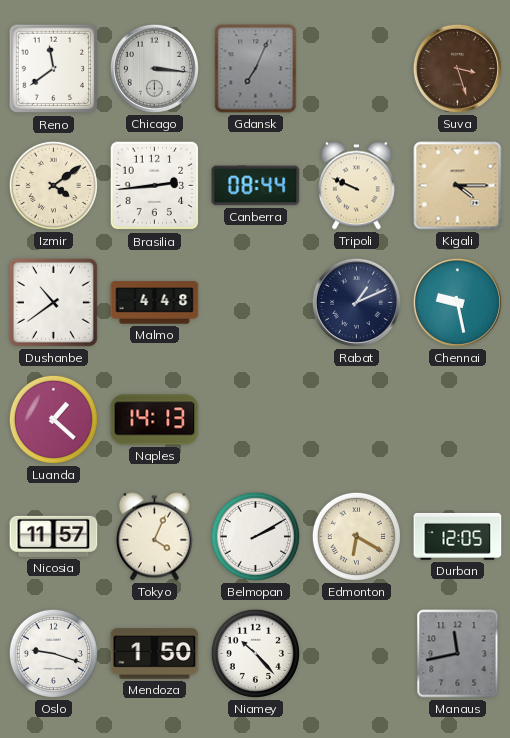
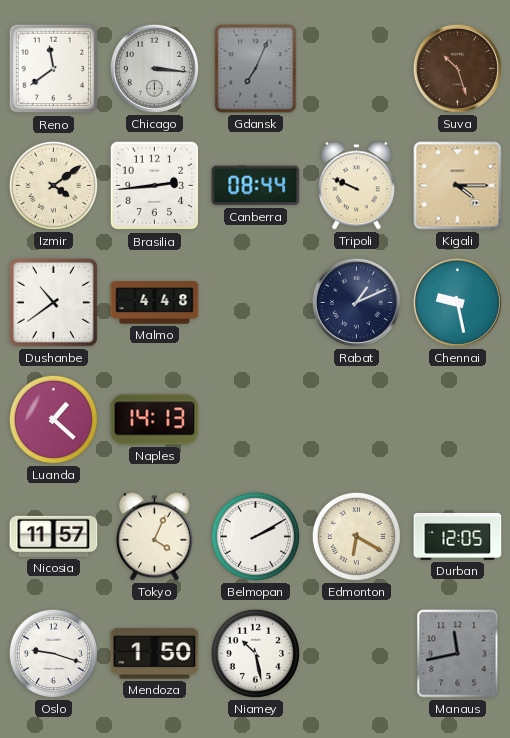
Suva: 3:27 -> 10:27
Niamey: 10:23 -> 10:28
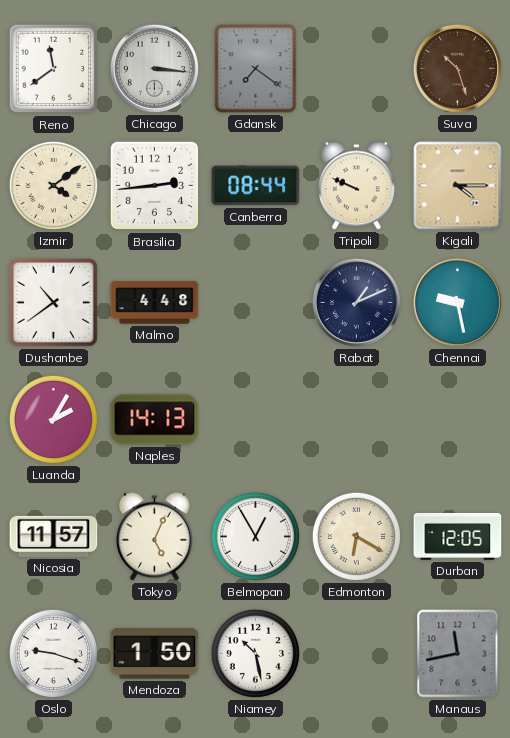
Gdansk: 7:04 -> 7:21
Luanda: 1:22 -> 2:05
Tokyo: 4:04 -> 5:04
Belmopan: 2:10 -> 12:55
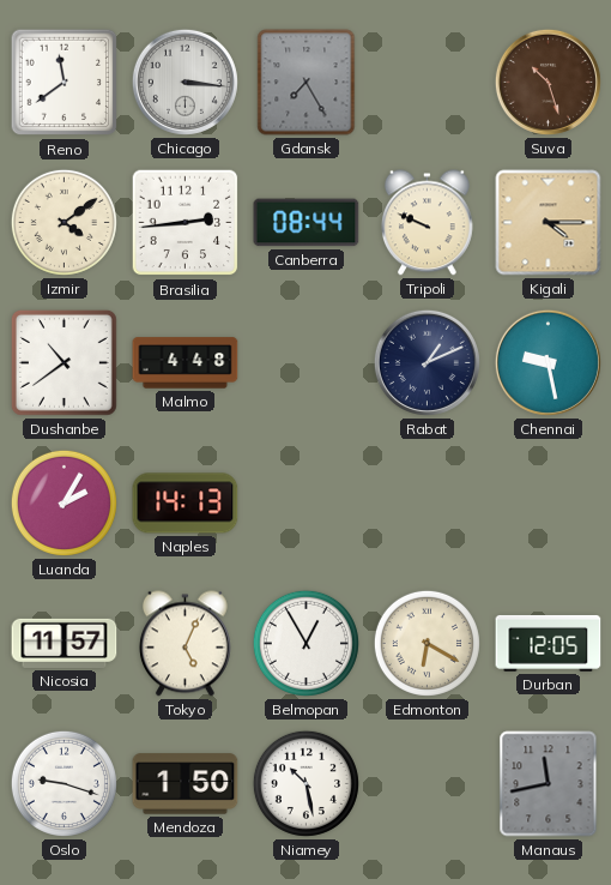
Gdansk: 7:21 -> 7:25
